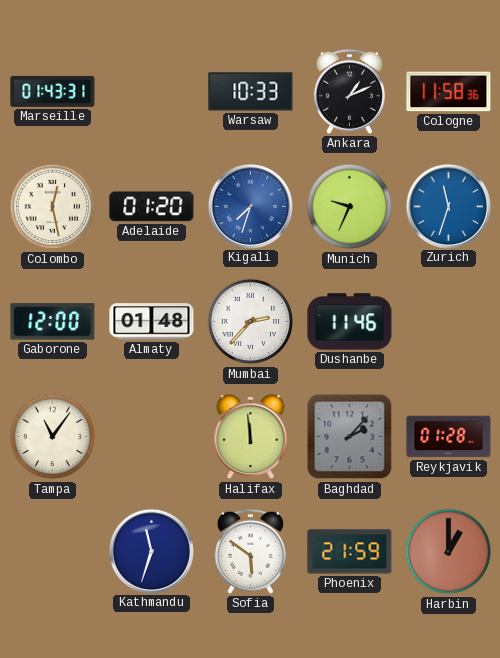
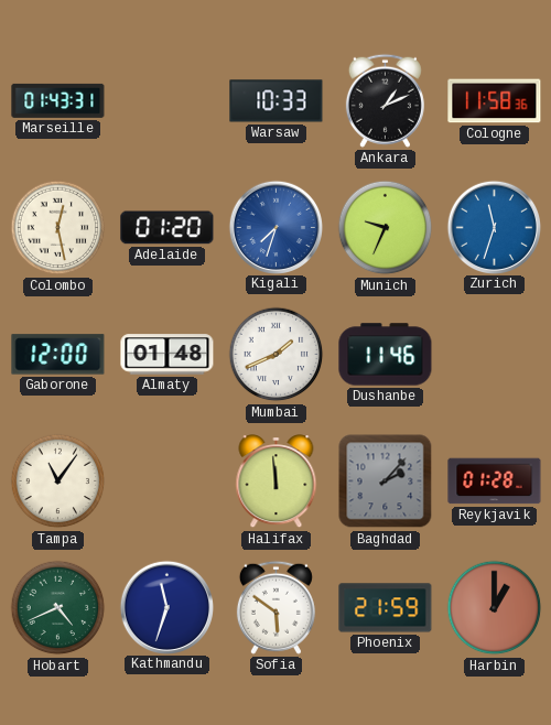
Mumbai: 2:37 -> 1:41
Hobart: none -> 4:41
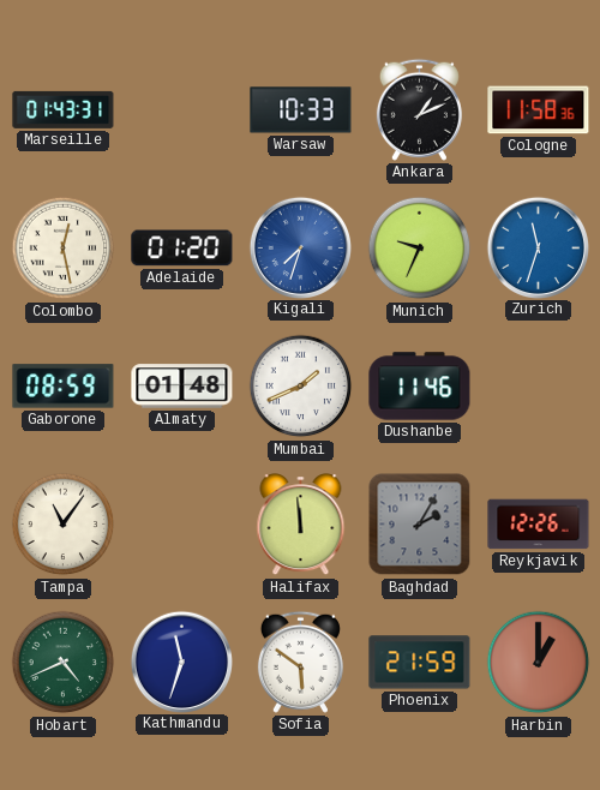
Gaborone: 12:00 -> 08:59
Baghdad: 2:07 -> 2:05
Reykjavik: 01:28 -> 12:26
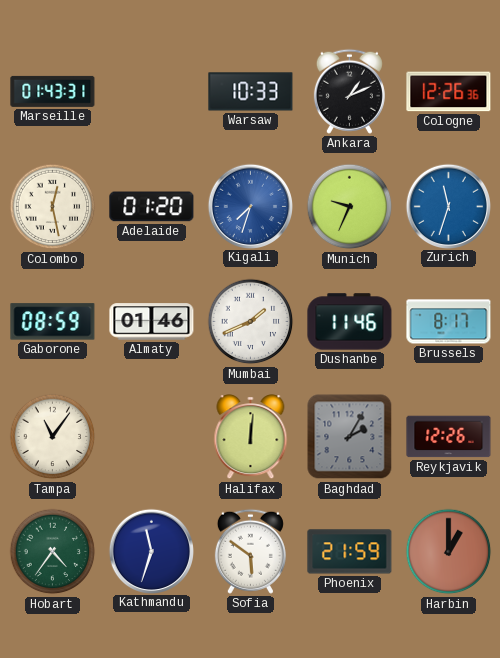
Cologne: 11:58 -> 12:26
Almaty: 01:48 -> 01:46
Brussels: none -> 8:17
Halifax: 11:59 -> 12:01
Hobart: 4:41 -> 4:36
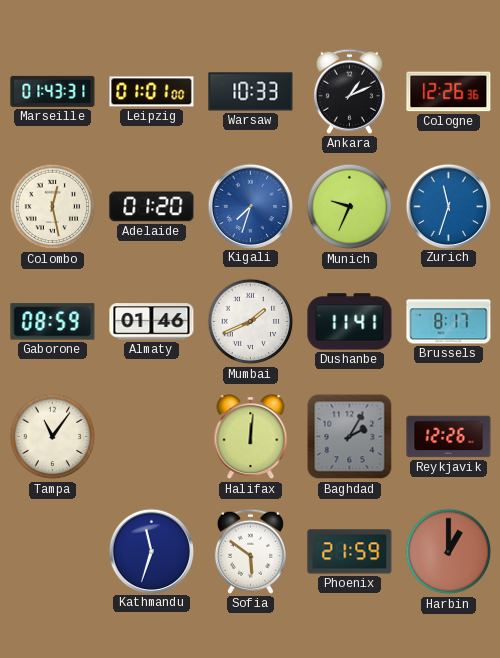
Leipzig: none -> 01:01
Dushanbe: 11:46 -> 11:41
Hobart: 4:36 -> none
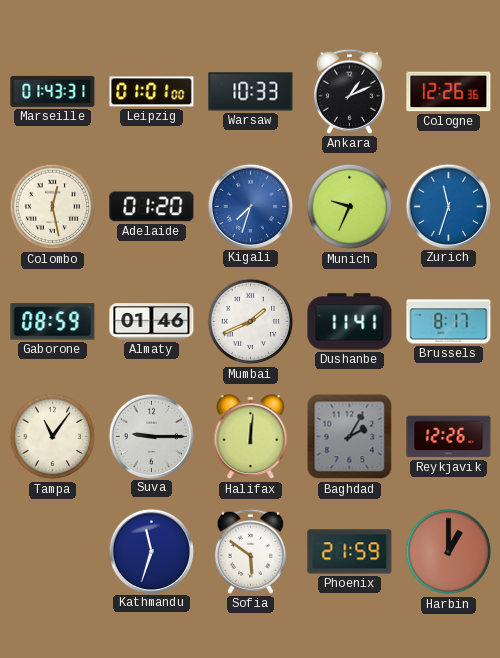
Suva: none -> 9:15
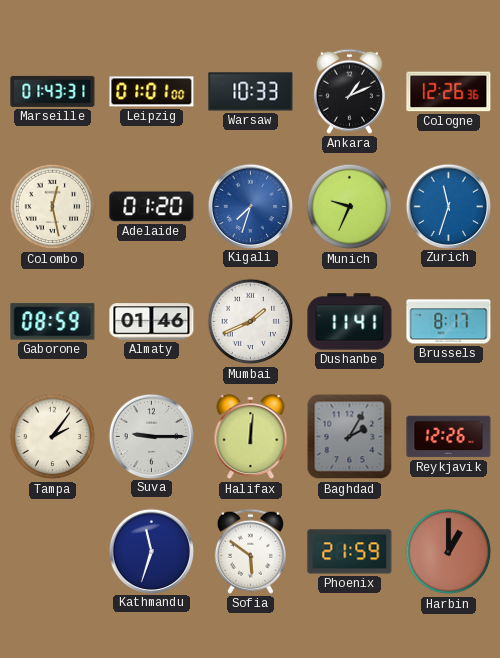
Tampa: 11:06 -> 2:06
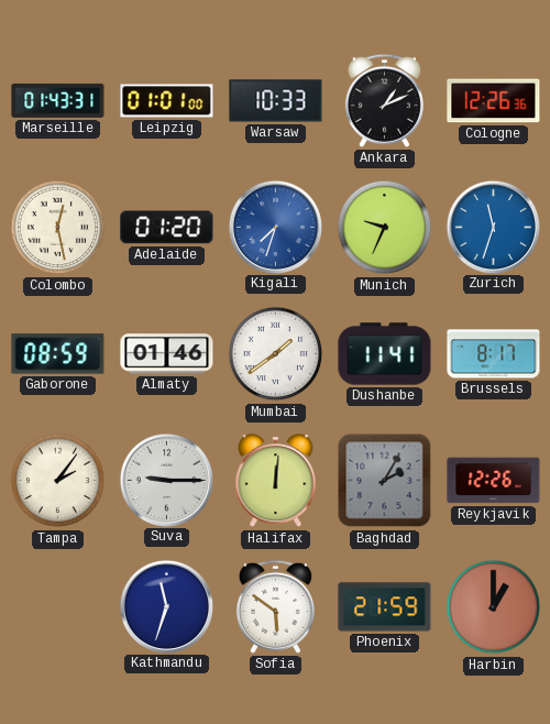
Mumbai: 1:41 -> 1:39
